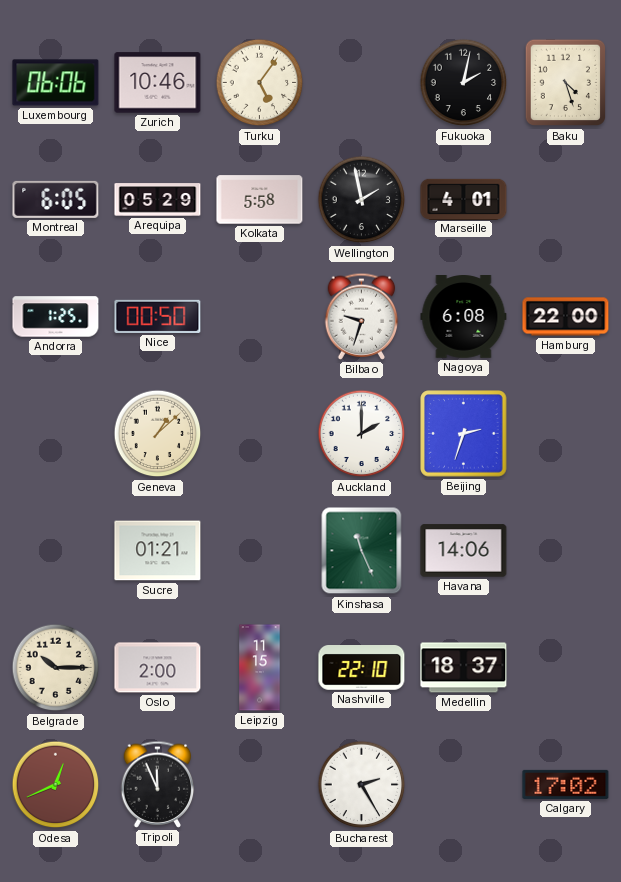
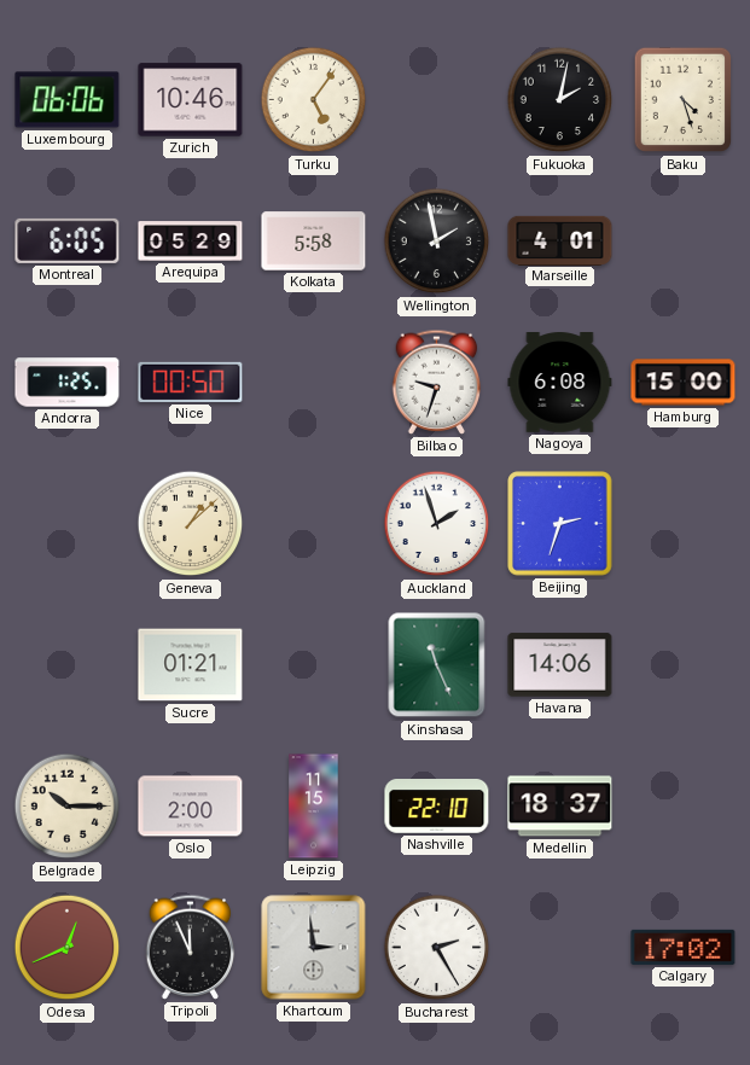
Hamburg: 22:00 -> 15:00
Auckland: 2:00 -> 1:57
Khartoum: none -> 2:59
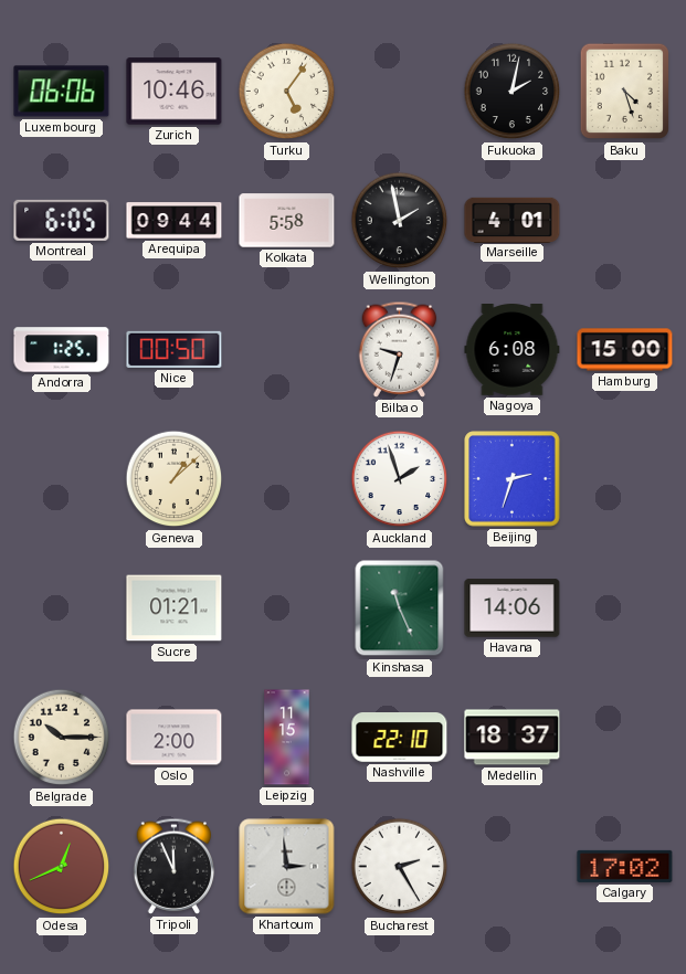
Arequipa: 05:29 -> 09:44
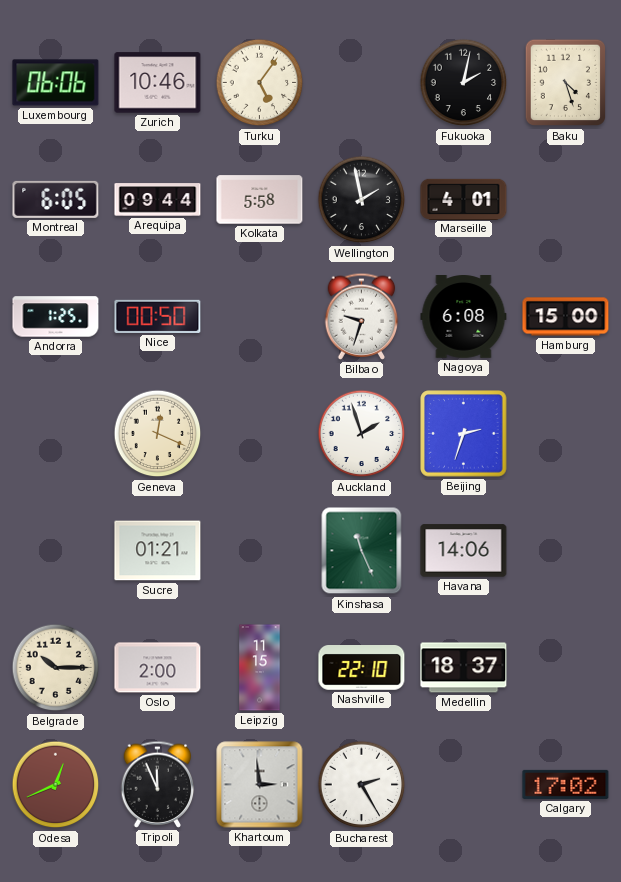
Geneva: 1:08 -> 12:19
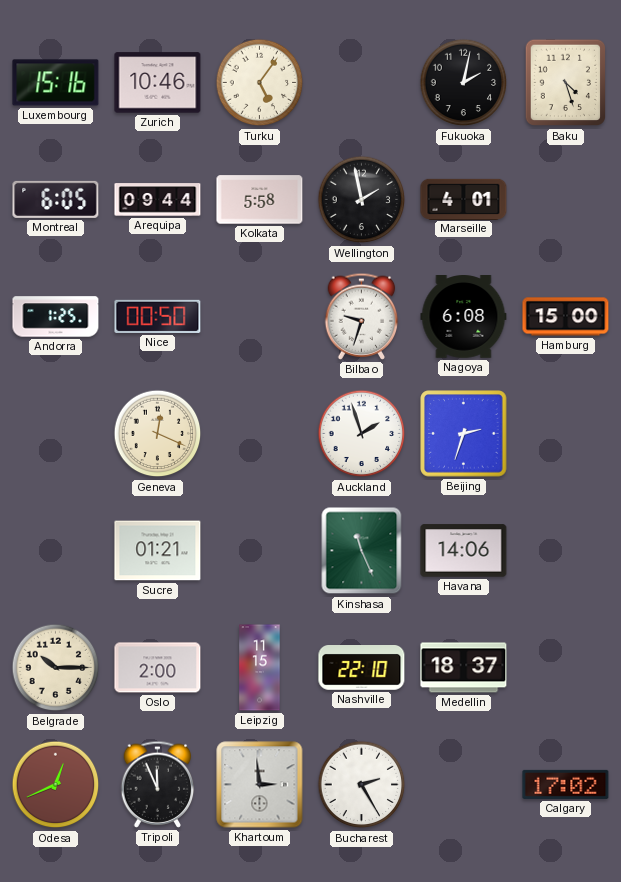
Luxembourg: 06:06 -> 15:16
